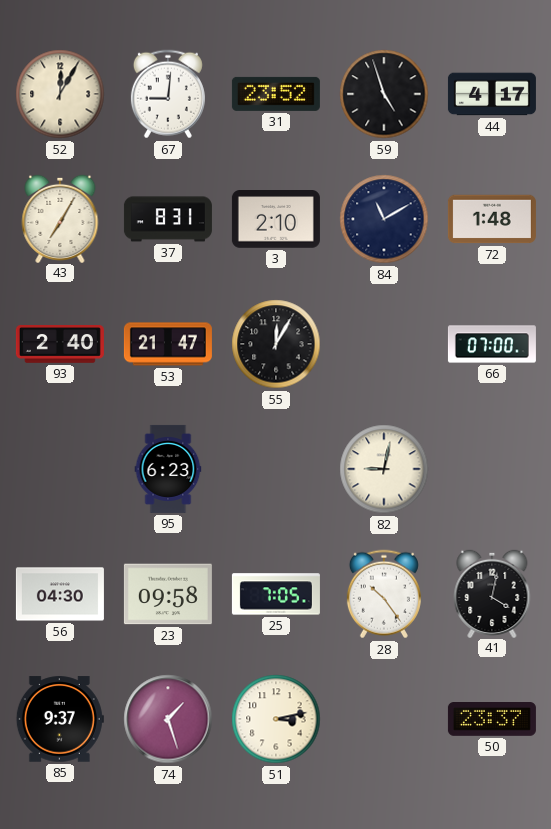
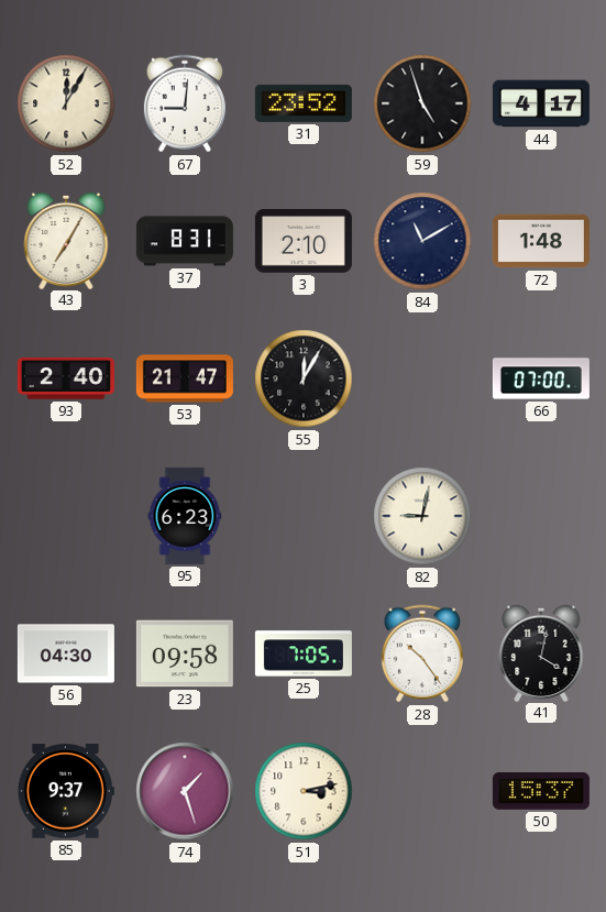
50: 23:37 -> 15:37
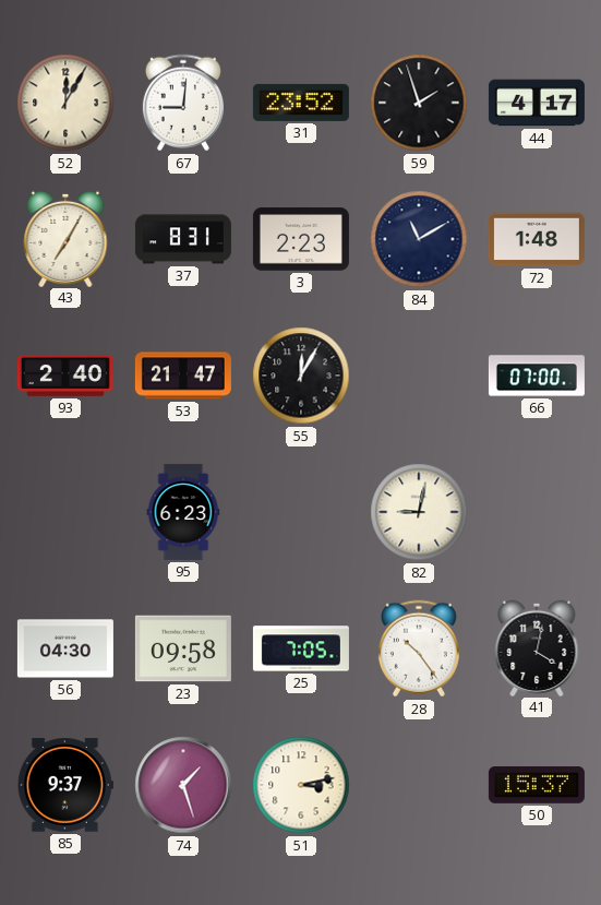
59: 4:57 -> 1:57
3: 2:10 -> 2:23
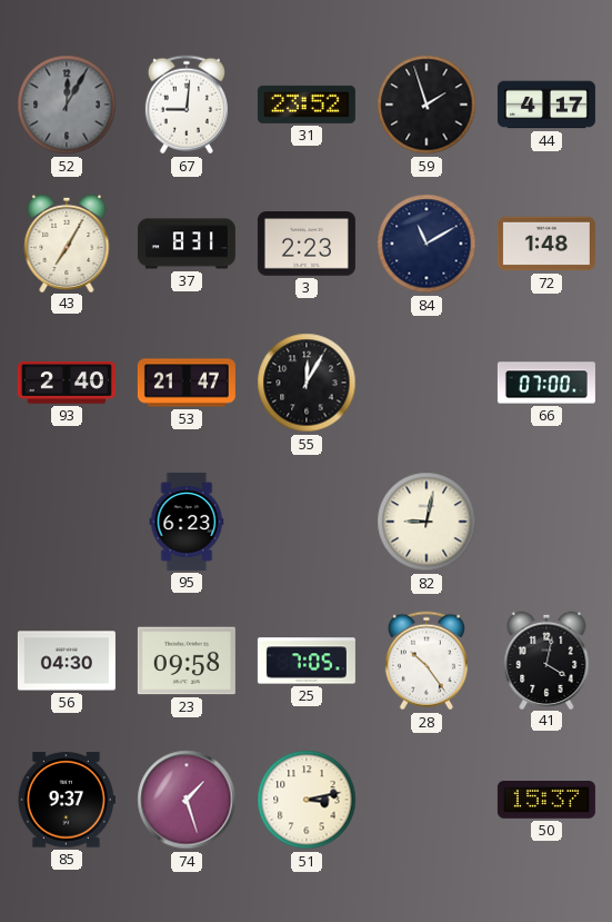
52 dial: cream -> grey
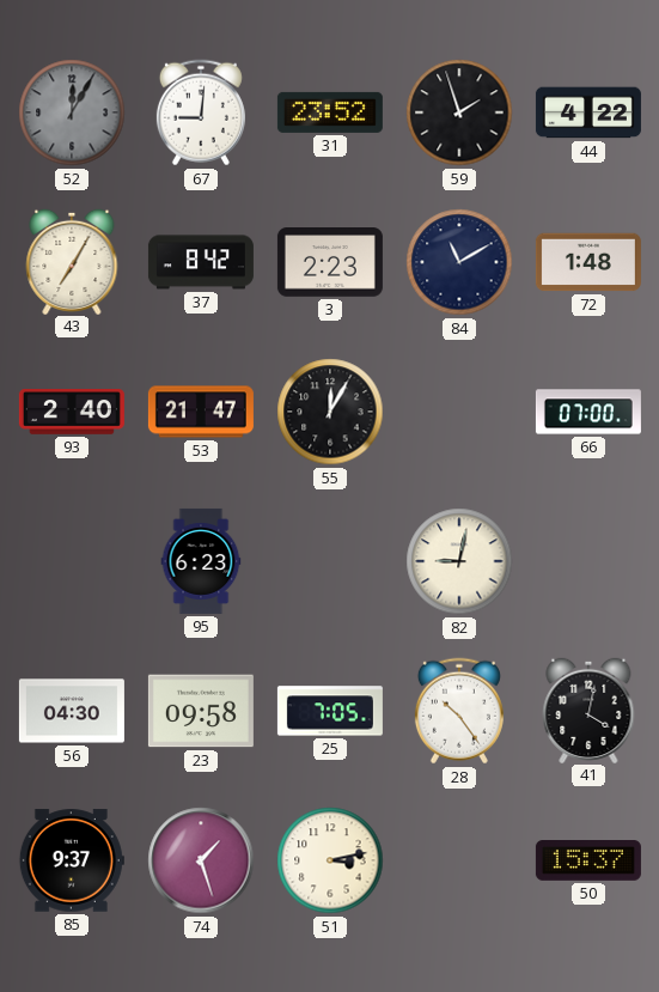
44: 4:17 -> 4:22
37: 8:31 -> 8:42
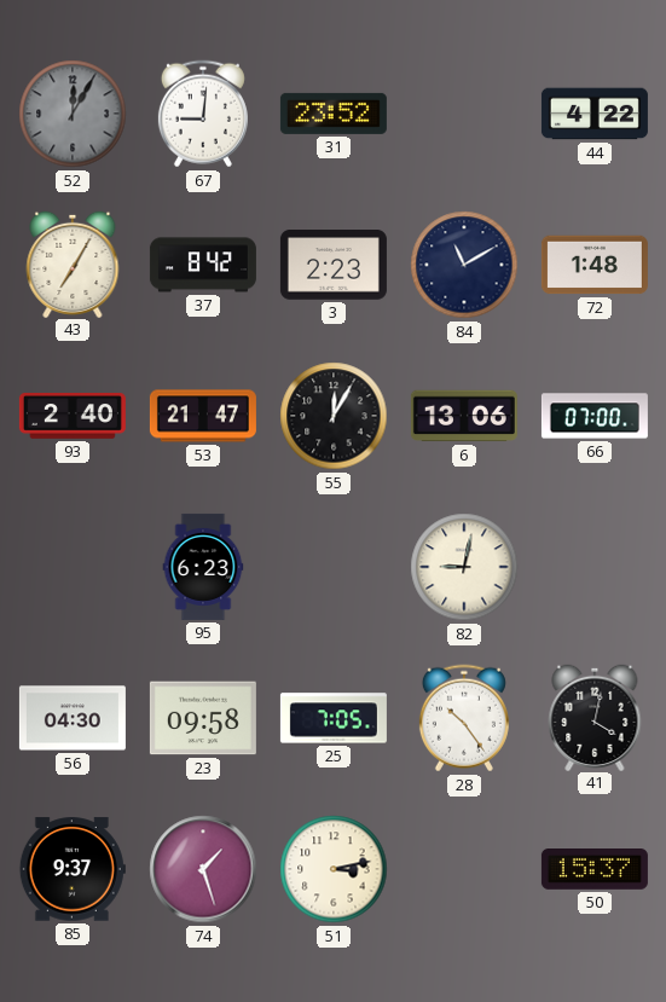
59: 1:57 -> none
6: none -> 13:06
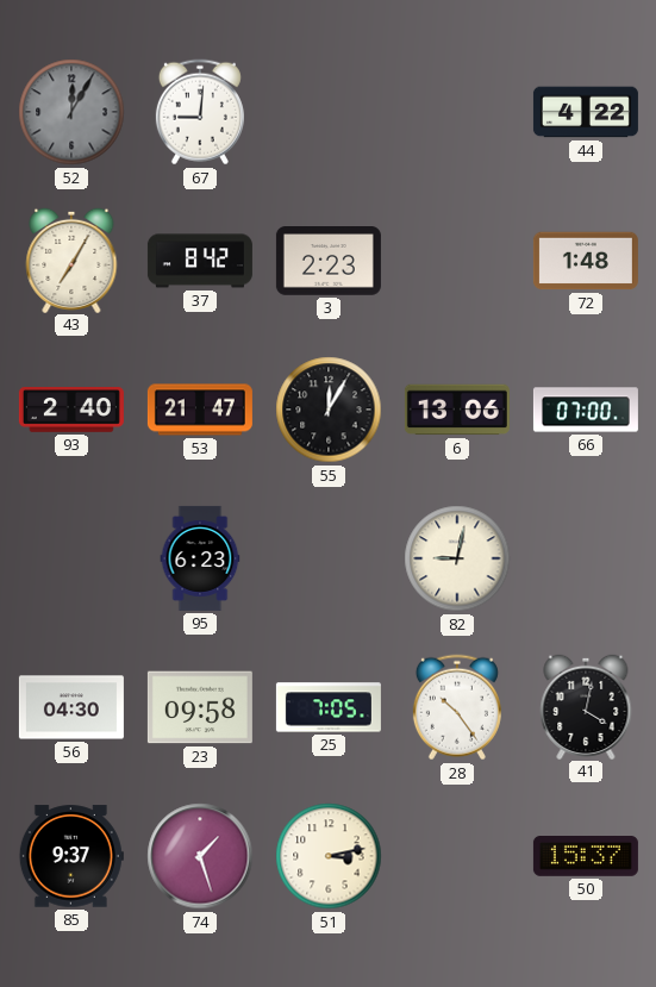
31: 23:52 -> none
84: 11:10 -> none
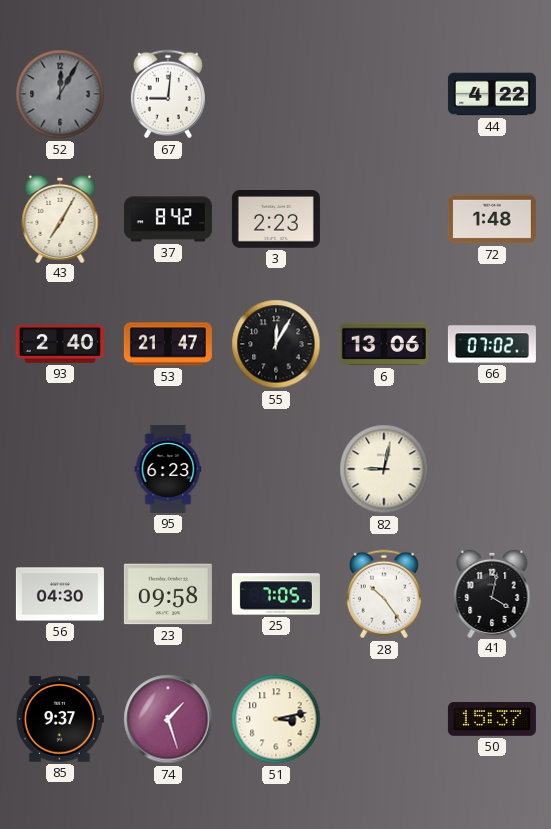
66: 07:00 -> 07:02
